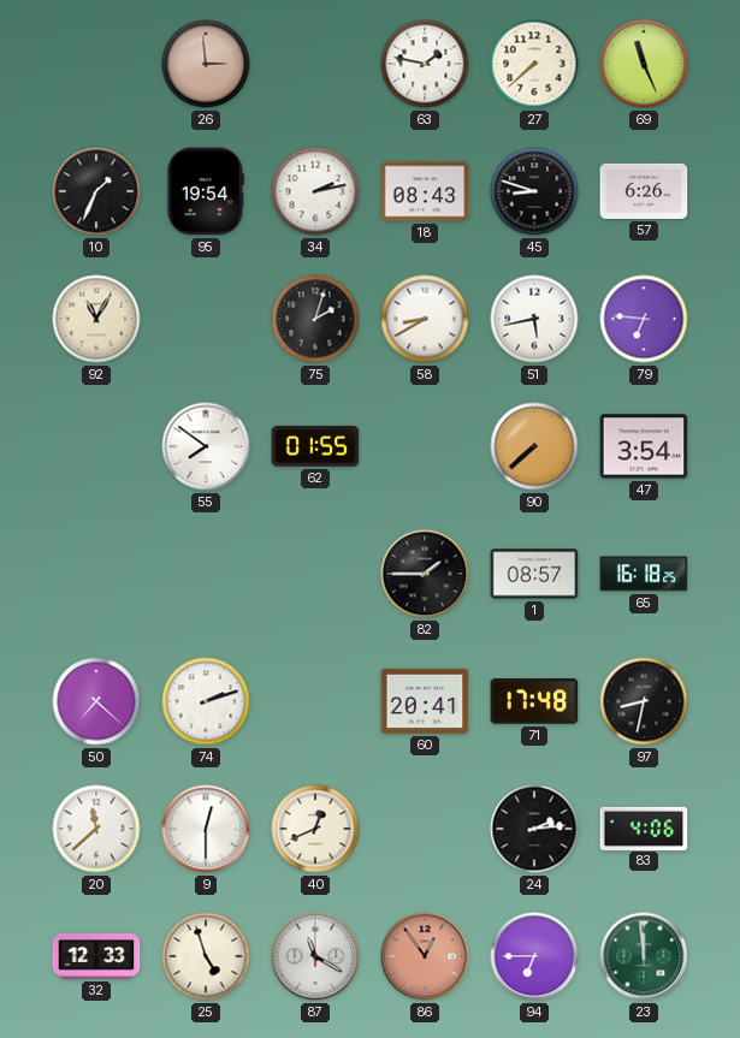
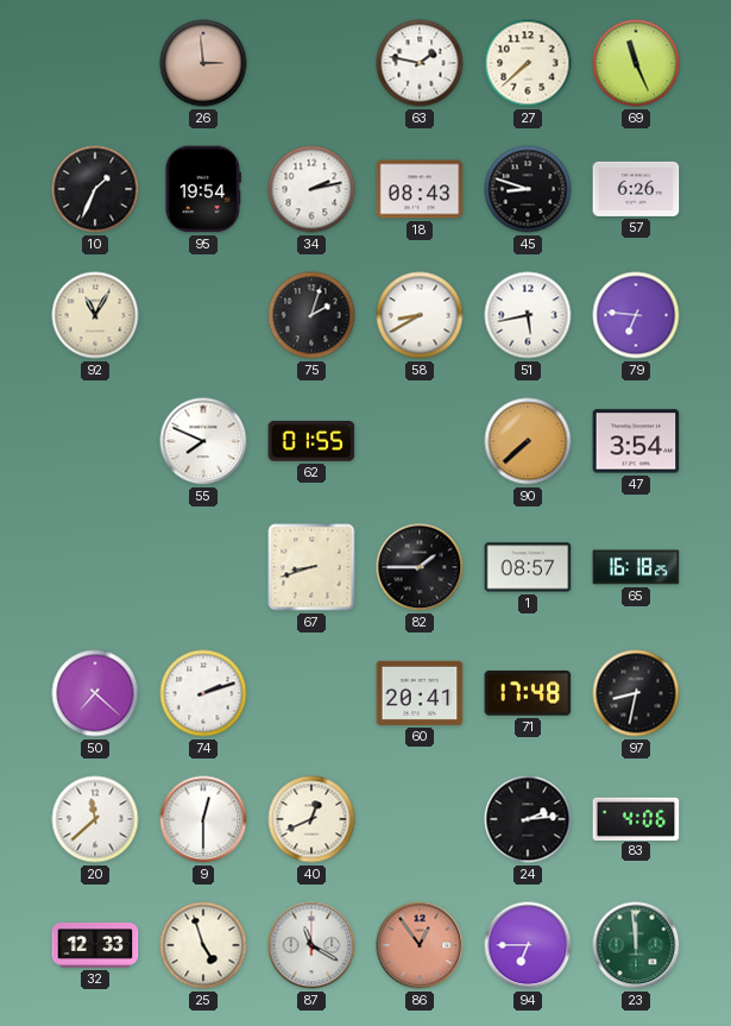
55: 7:51 -> 7:49
67: none -> 8:42
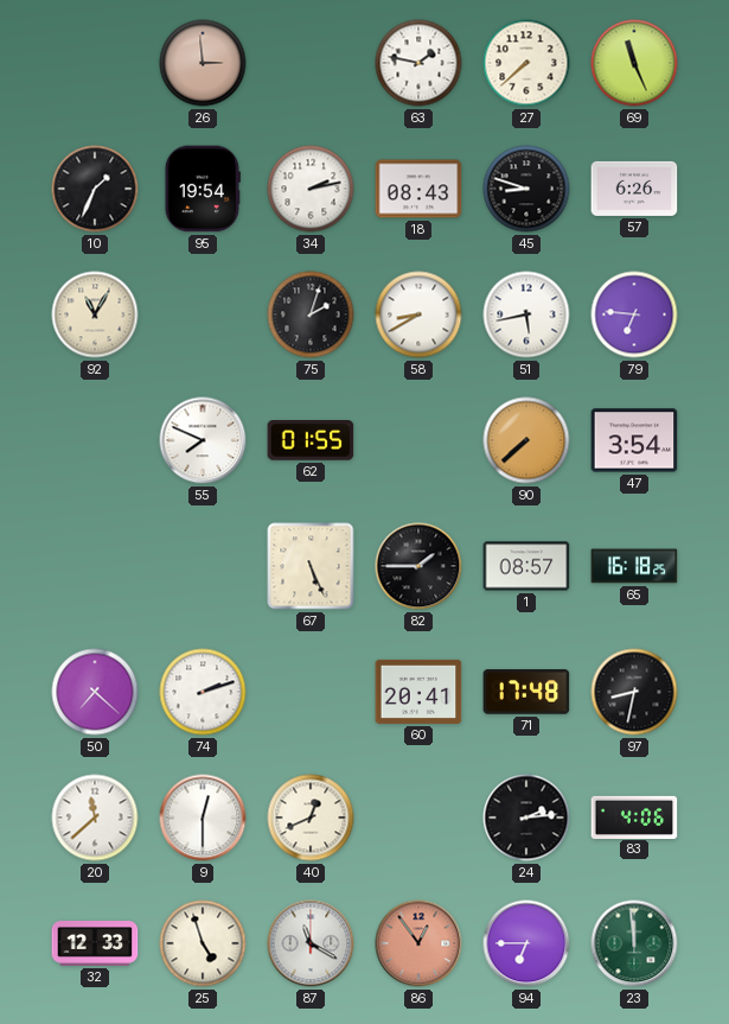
67: 8:42 -> 5:26
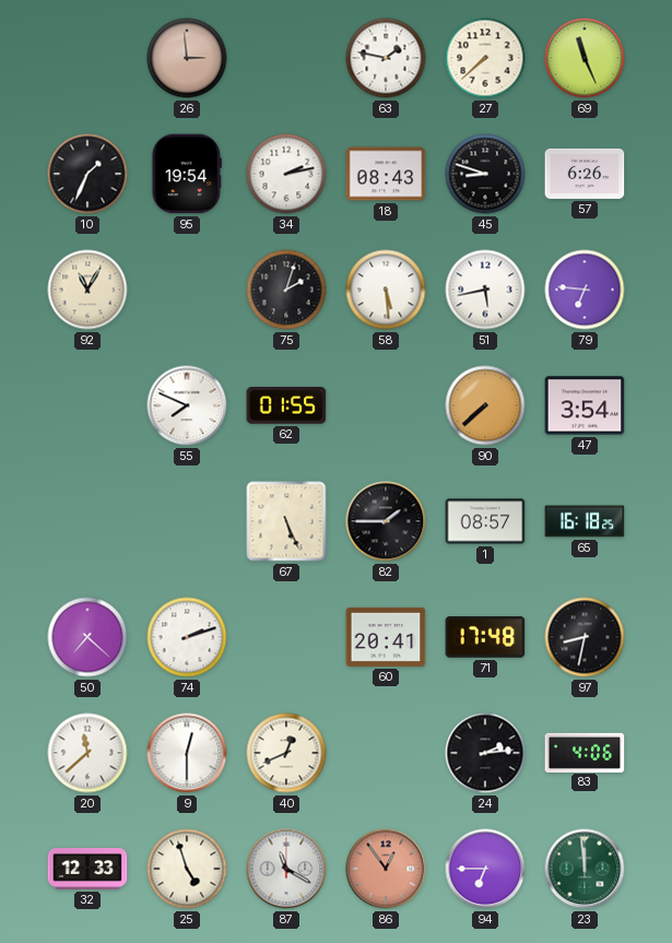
58: 8:40 -> 5:29
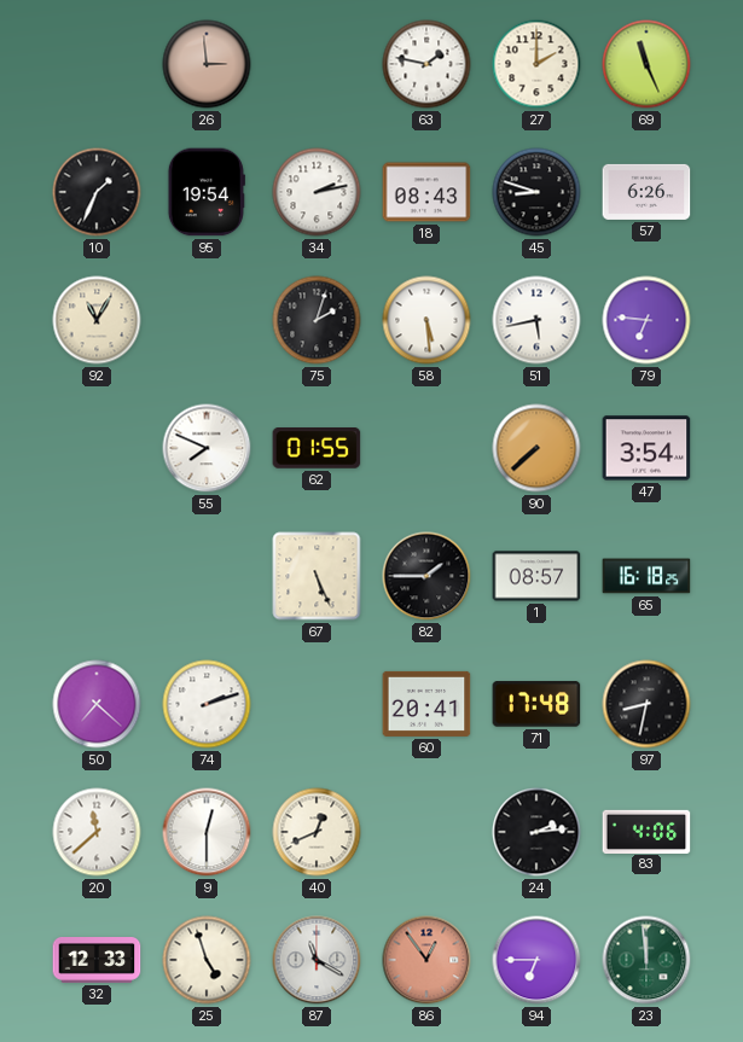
27: 7:38 -> 2:00
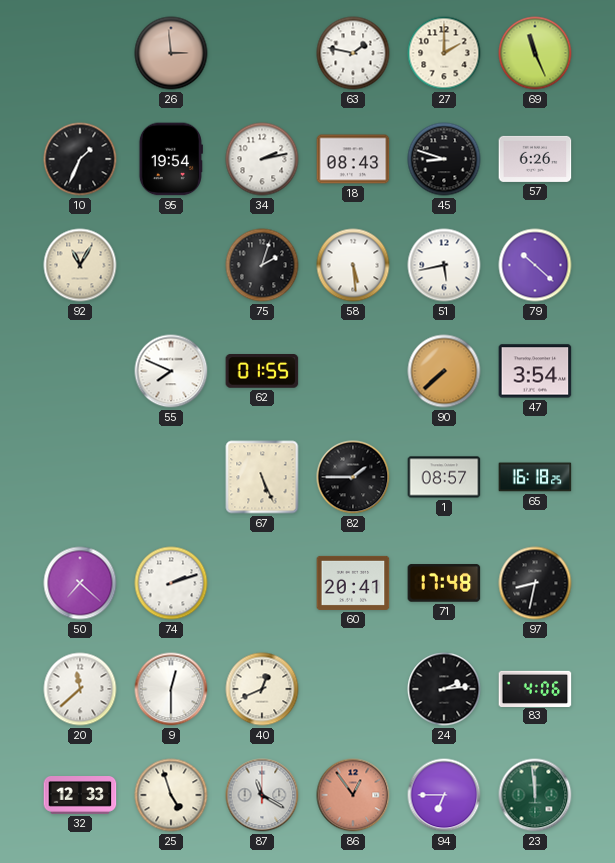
79: 6:46 -> 10:22
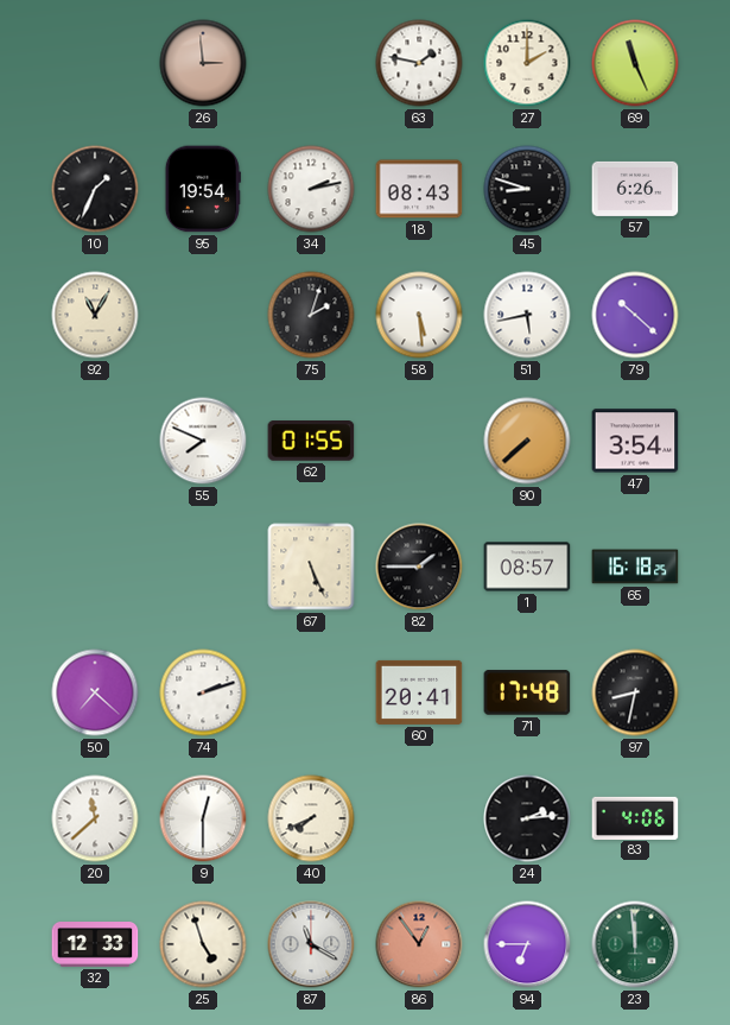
40: 12:41 -> 7:41
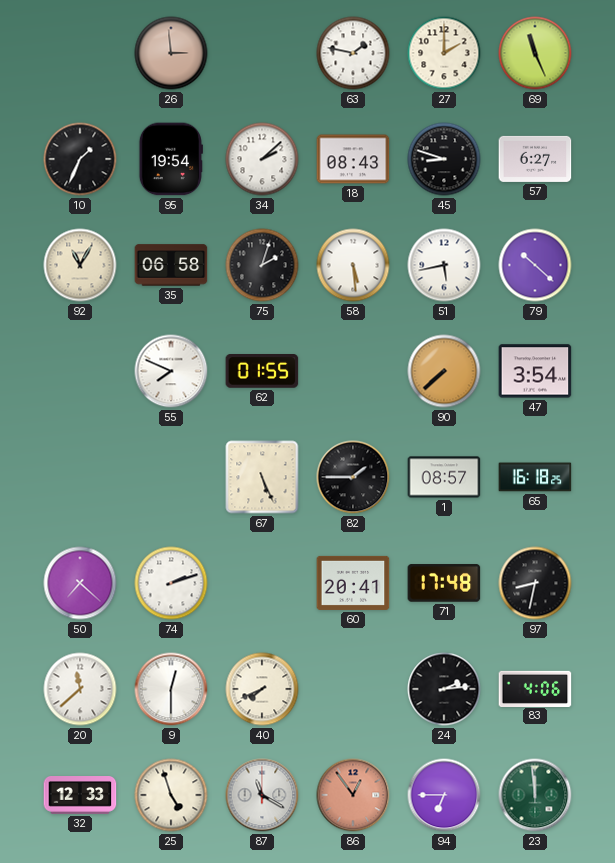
34: 2:13 -> 2:08
57: 6:26 -> 6:27
35: none -> 06:58
